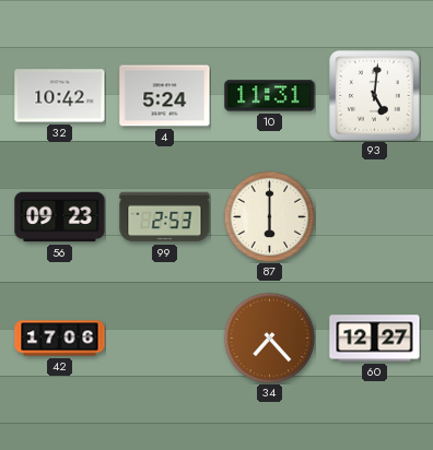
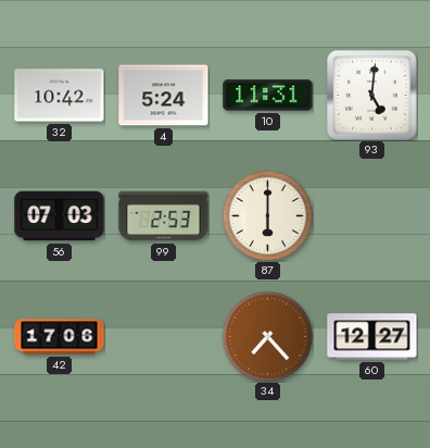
56: 09:23 -> 07:03
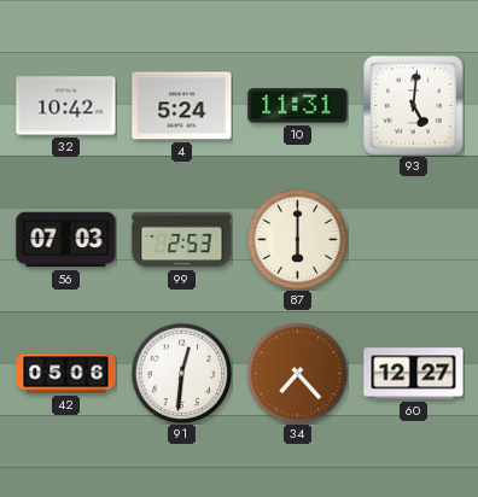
42: 17:06 -> 05:06
91: none -> 12:31
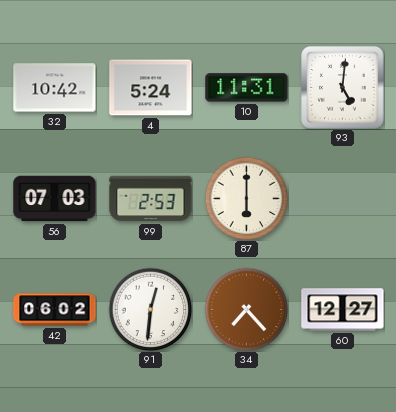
42: 05:06 -> 06:02
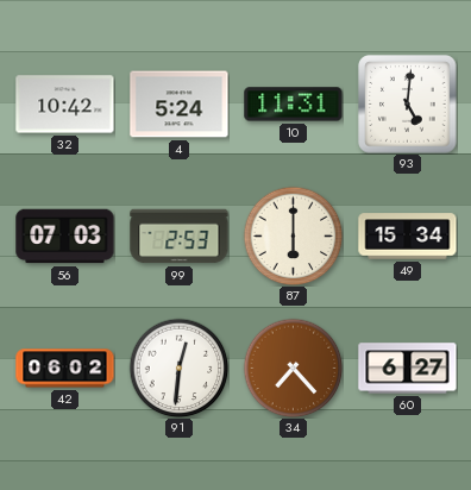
49: none -> 15:34
60: 12:27 -> 6:27
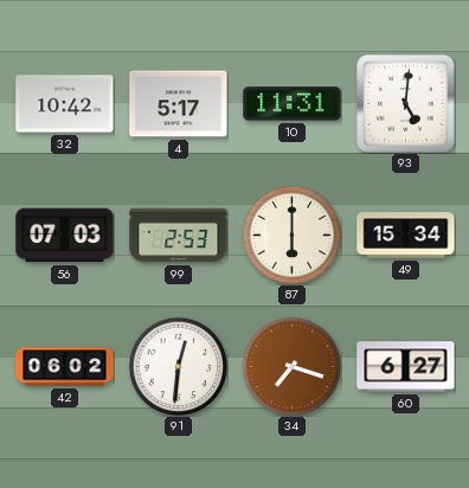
4: 5:24 -> 5:17
34: 7:23 -> 7:18
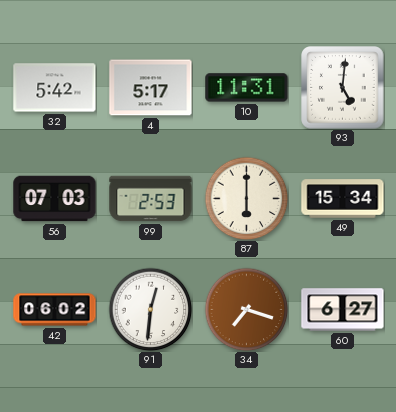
32: 10:42 -> 5:42
